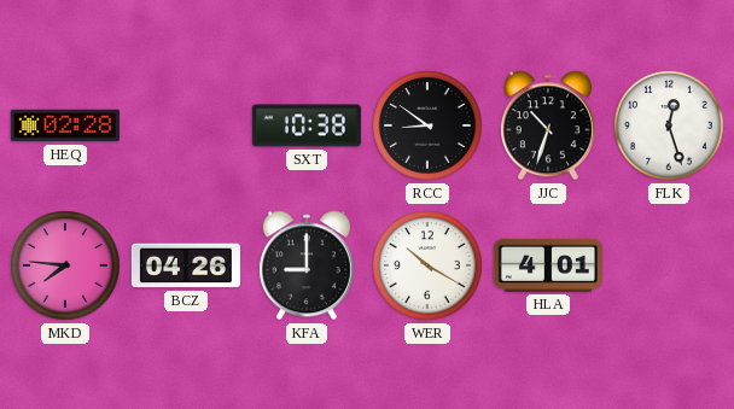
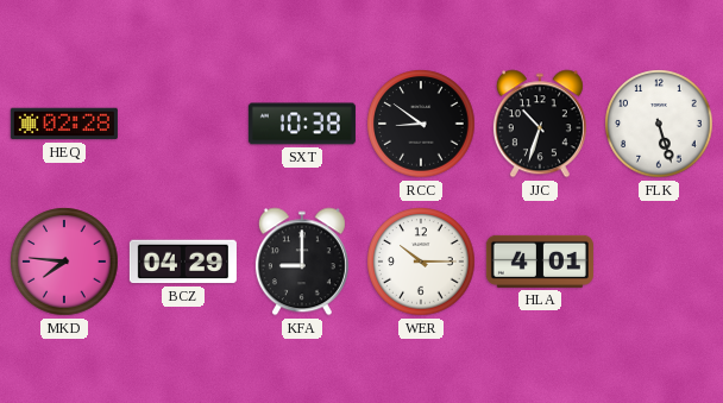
FLK: 12:27 -> 5:27
BCZ: 04:26 -> 04:29
WER: 10:20 -> 10:15
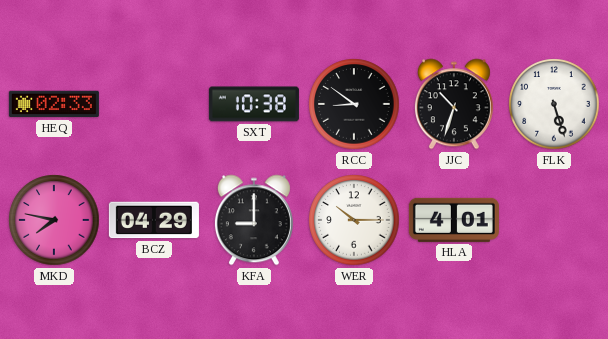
HEQ: 02:28 -> 02:33
MKD: 7:46 -> 7:47
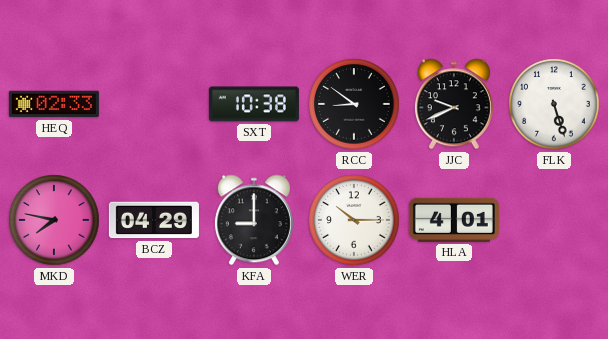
JJC: 10:33 -> 9:41
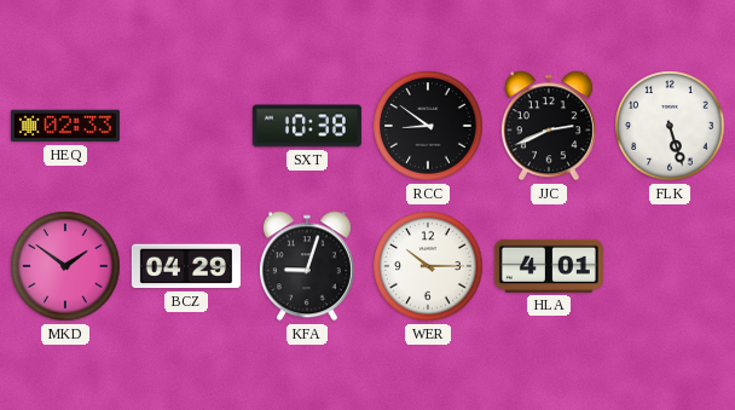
JJC: 9:41 -> 2:41
MKD: 7:47 -> 1:51
KFA: 9:00 -> 9:03
